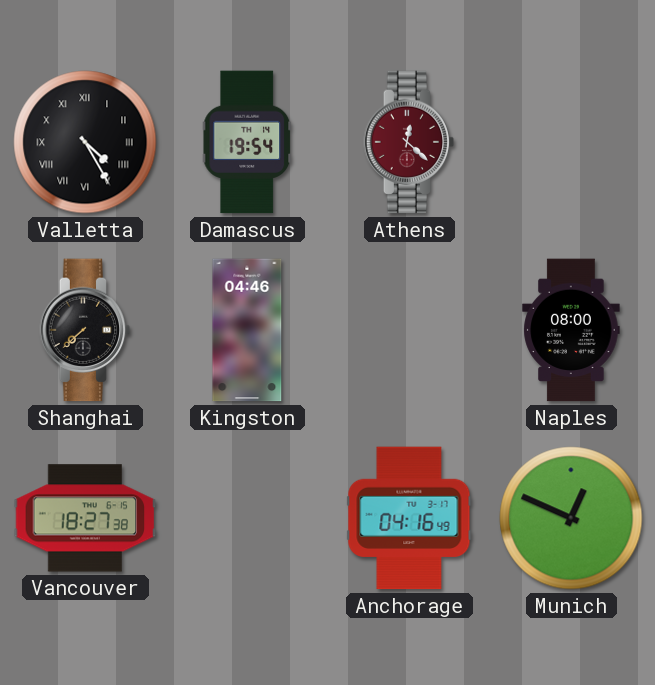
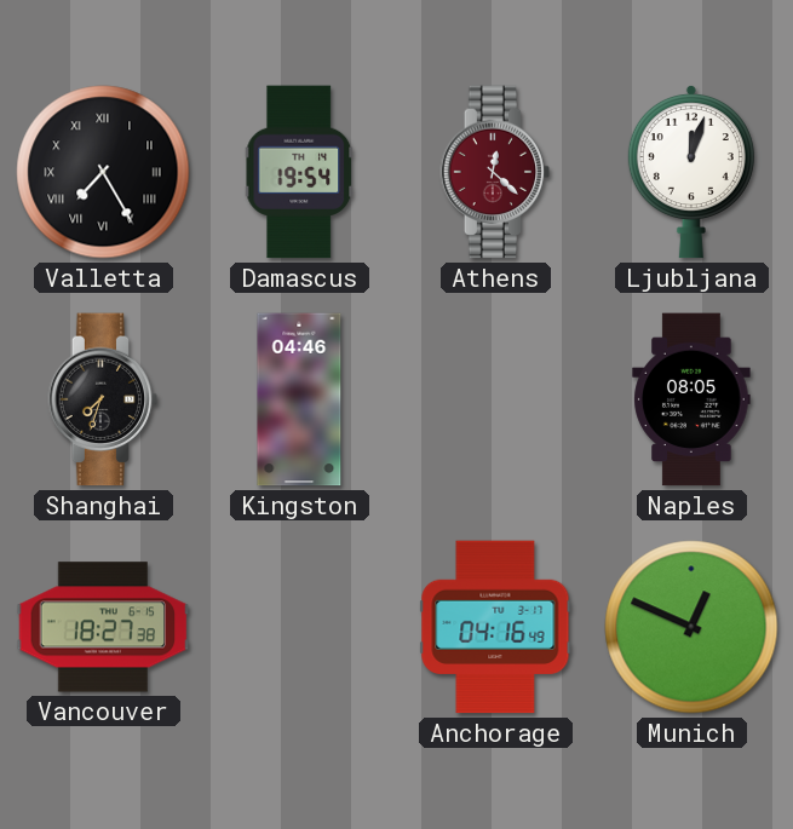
Valletta: 4:25 -> 7:25
Ljubljana: none -> 12:03
Shanghai: 7:38 -> 7:33
Naples: 08:00 -> 08:05
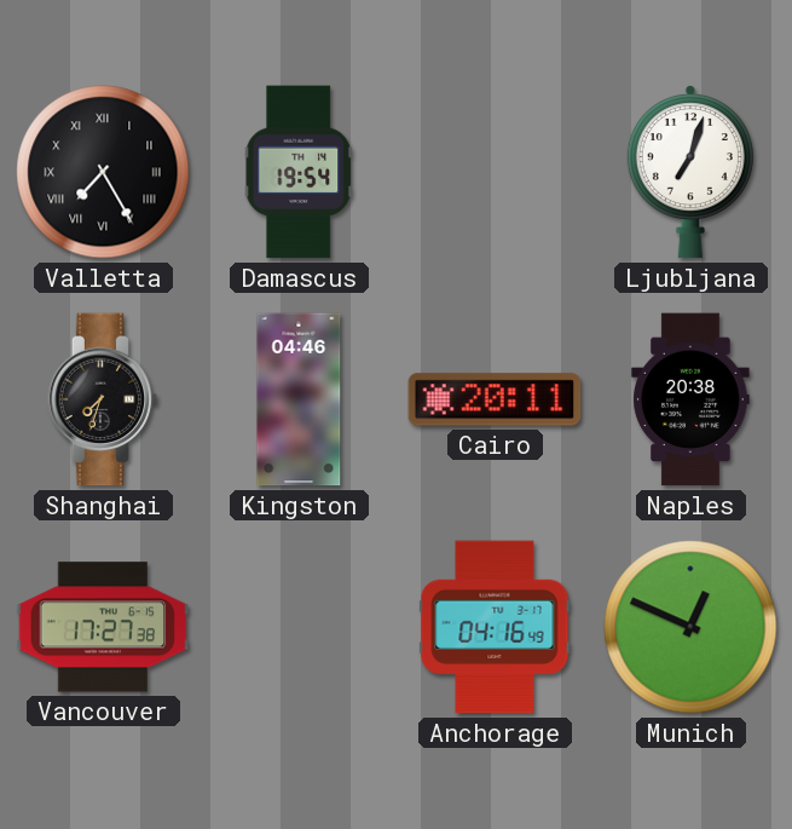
Athens: 12:22 -> none
Ljubljana: 12:03 -> 7:03
Cairo: none -> 20:11
Naples: 08:05 -> 20:38
Vancouver: 18:27 -> 17:27
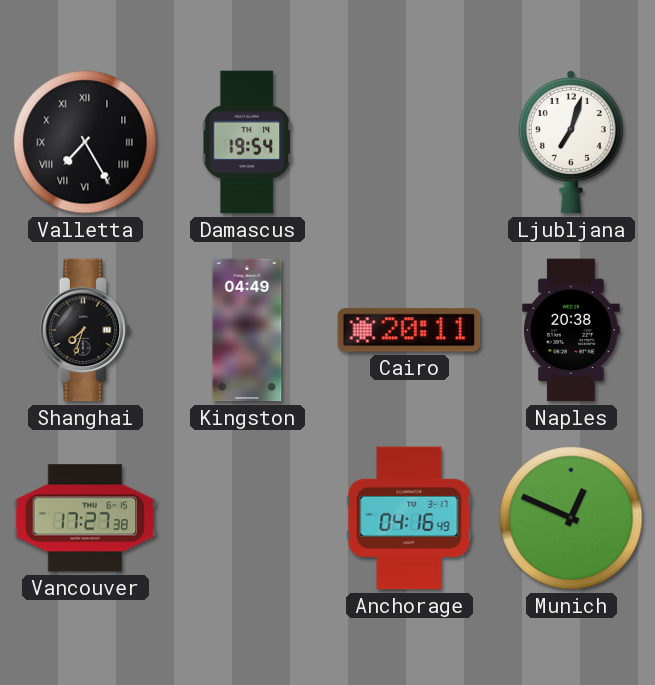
Kingston: 04:46 -> 04:49
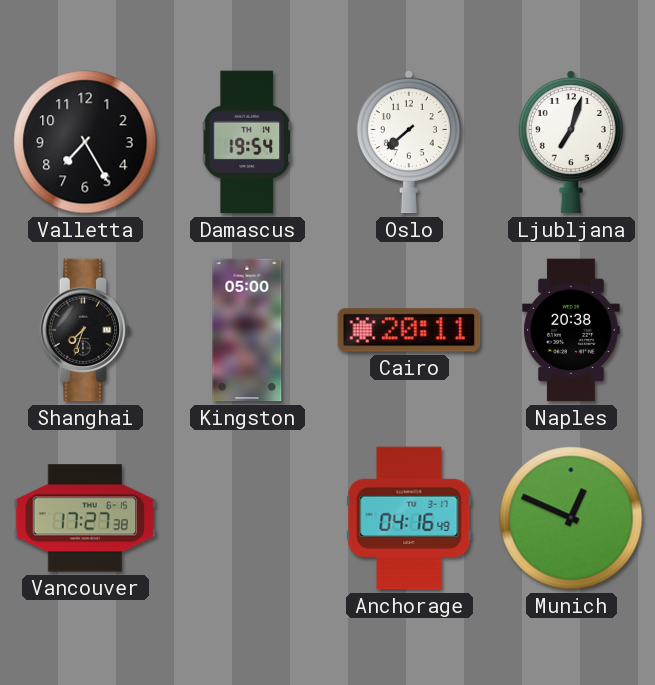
Valletta numerals: Roman -> Arabic
Oslo: none -> 7:38
Kingston: 04:49 -> 05:00
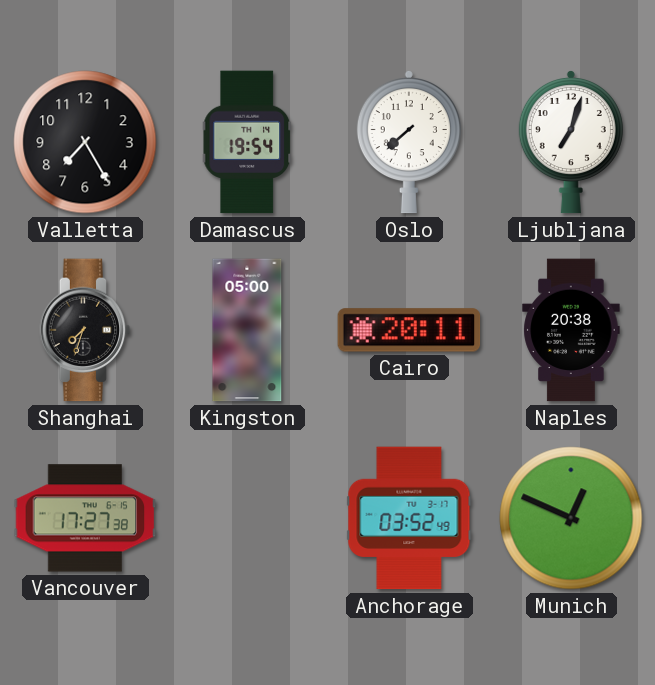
Anchorage: 04:16 -> 03:52
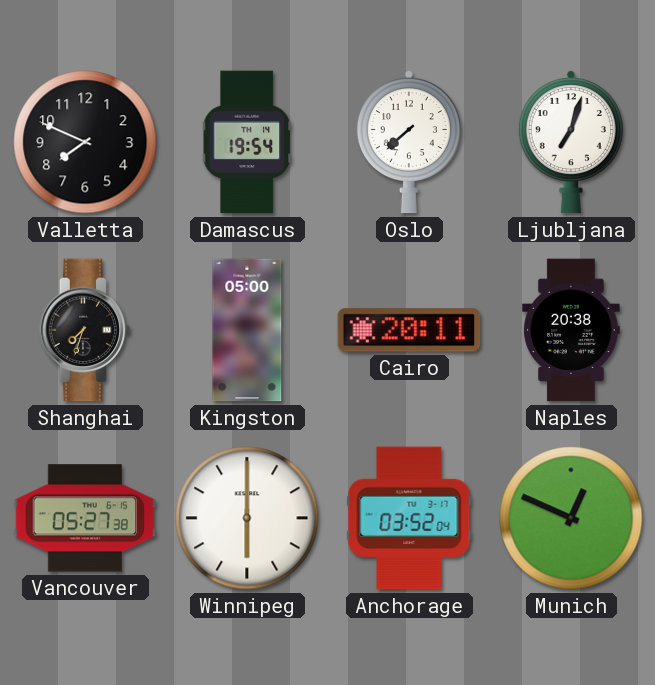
Valletta: 7:25 -> 7:49
Vancouver: 17:27 -> 05:27
Winnipeg: none -> 6:00
Anchorage: 03:52:49 -> 03:52:04
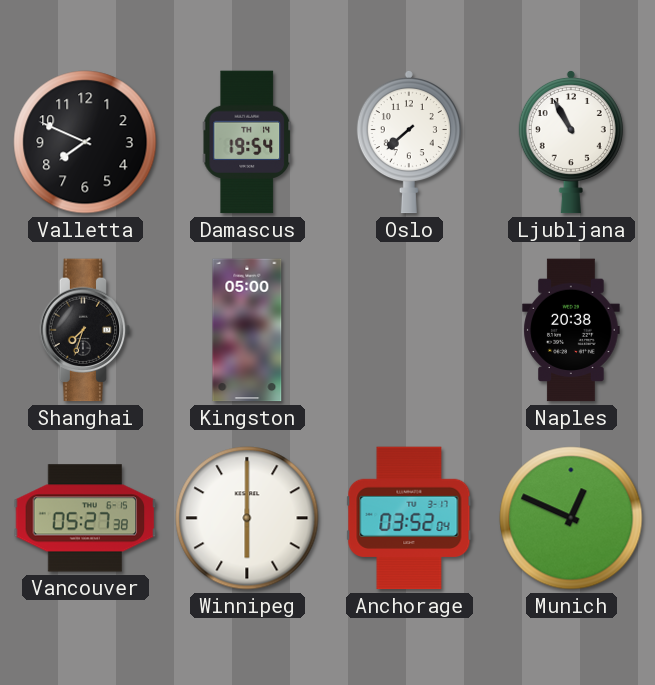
Ljubljana: 7:03 -> 10:55
Cairo: 20:11 -> none
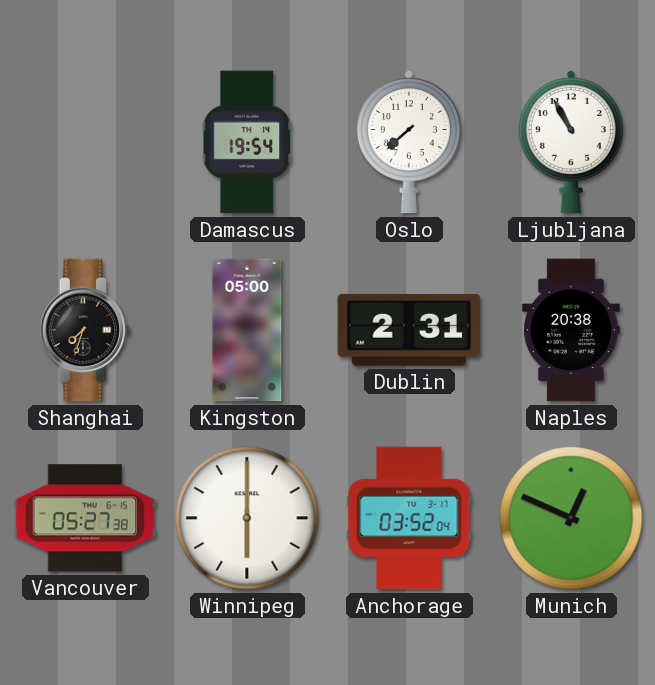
Valletta: 7:49 -> none
Dublin: none -> 2:31
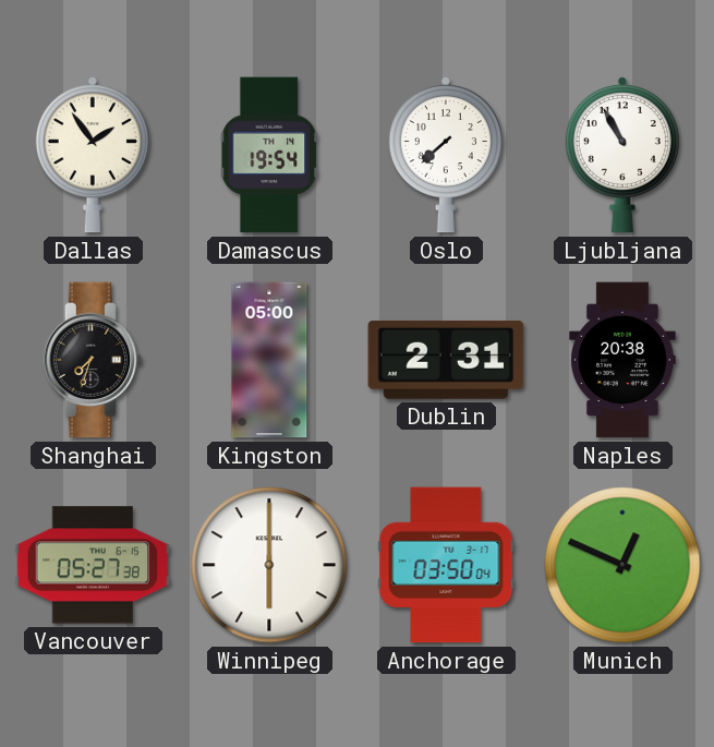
Dallas: none -> 1:54
Anchorage: 03:52 -> 03:50
